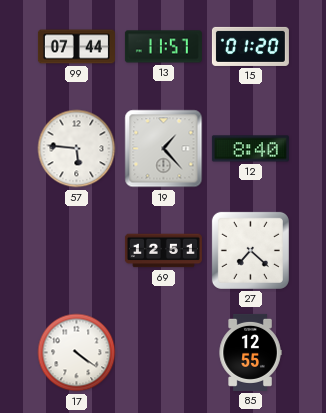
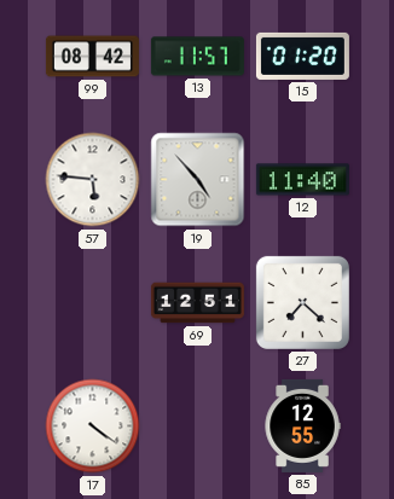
99: 07:44 -> 08:42
19: 1:23 -> 4:53
12: 8:40 -> 11:40
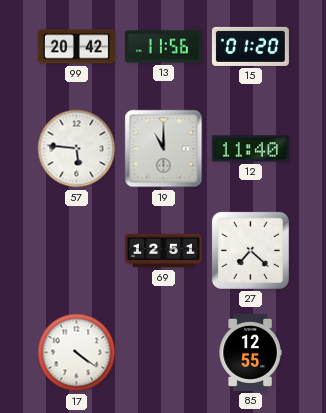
99: 08:42 -> 20:42
13: 11:57 -> 11:56
19: 4:53 -> 11:00
